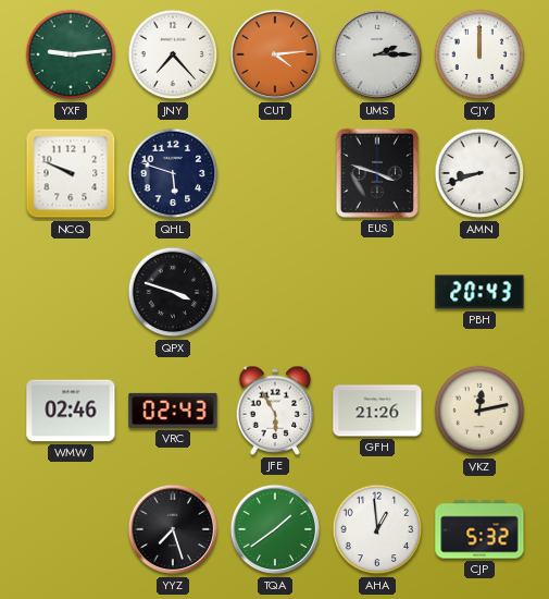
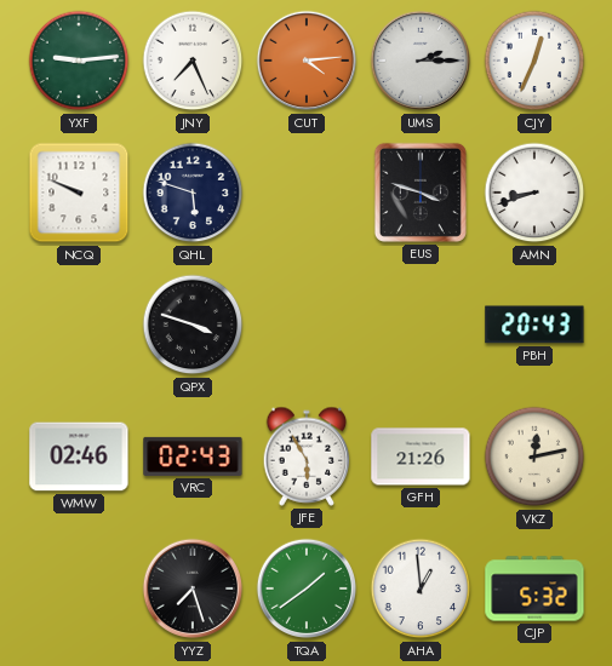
JNY: 7:23 -> 7:26
CJY: 12:00 -> 12:34
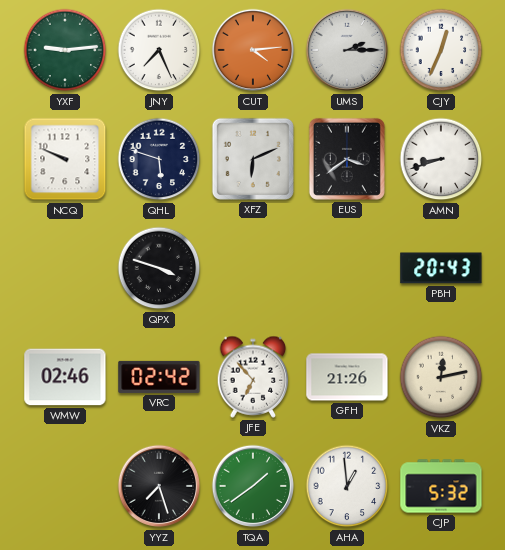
XFZ: none -> 6:11
EUS: 3:48 -> 3:39
VRC: 02:43 -> 02:42
JFE: 5:55 -> 6:53
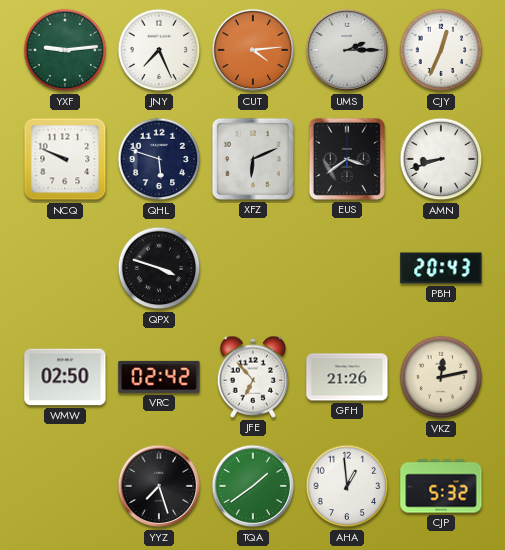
WMW: 02:46 -> 02:50
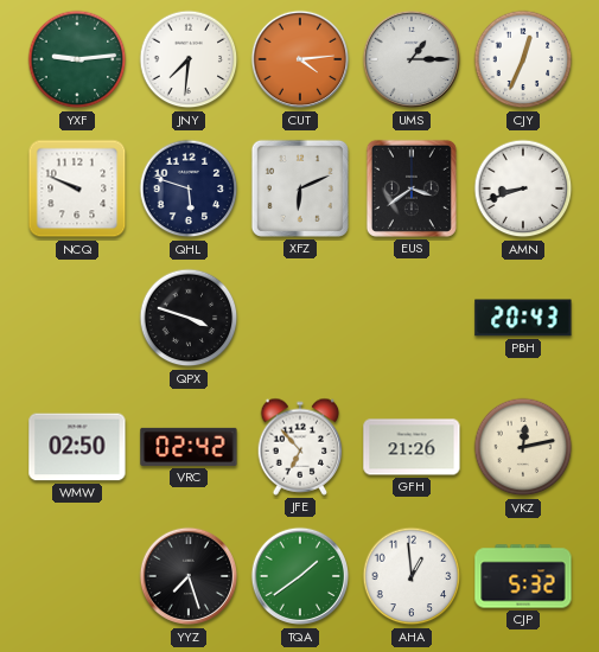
JNY: 7:26 -> 7:31
UMS: 2:15 -> 1:15
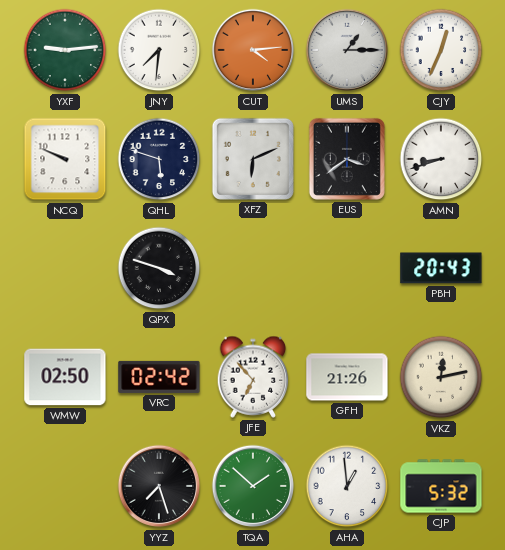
TQA: 1:39 -> 1:52
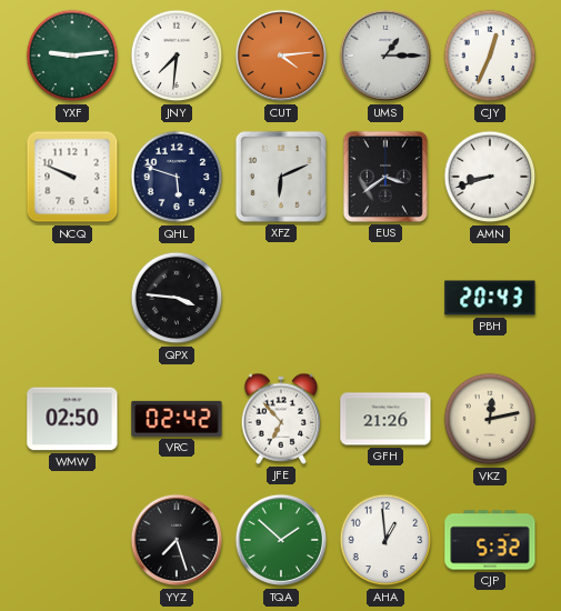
QPX: 3:48 -> 3:46
